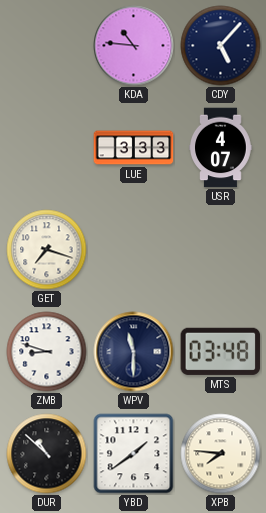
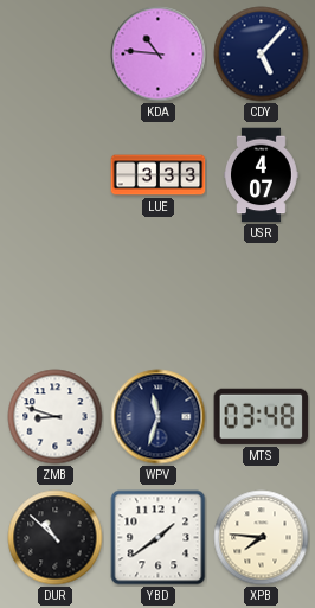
GET: 7:18 -> none
WPV: 11:30 -> 11:33
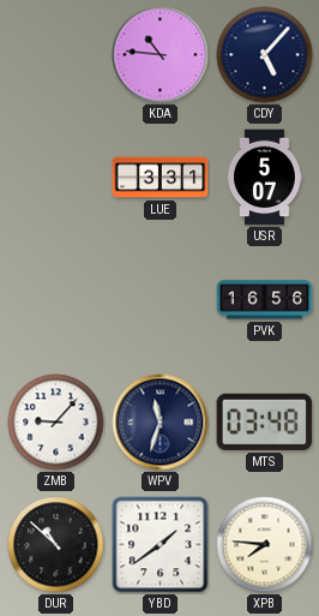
LUE: 3:33 -> 3:31
USR: 4:07 -> 5:07
PVK: none -> 16:56
ZMB: 8:48 -> 9:07
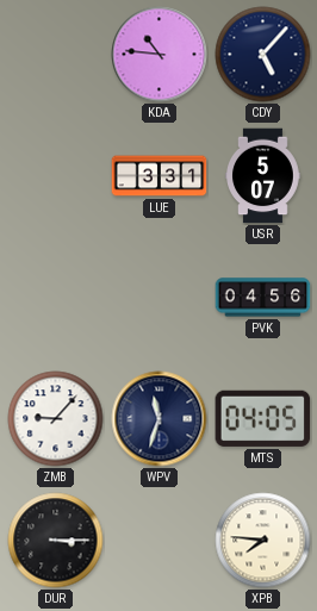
PVK: 16:56 -> 04:56
MTS: 03:48 -> 04:05
DUR: 10:52 -> 3:15
YBD: 1:39 -> none
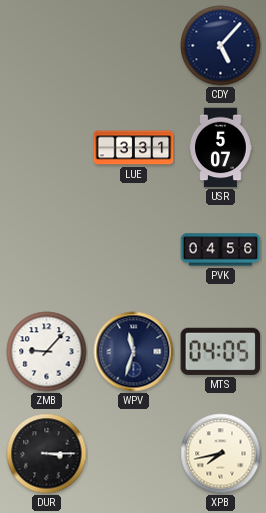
KDA: 10:46 -> none
XPB: 7:46 -> 7:43
